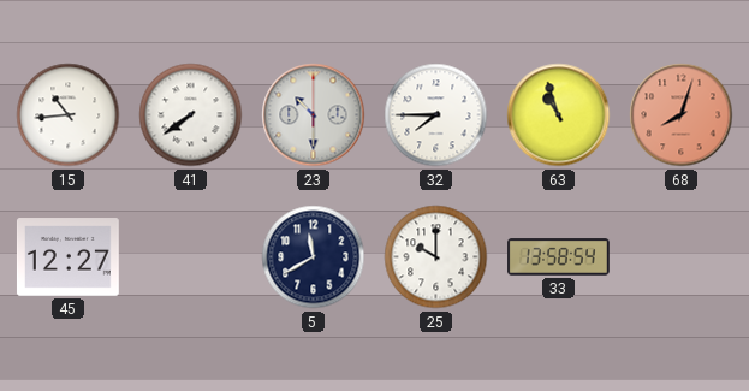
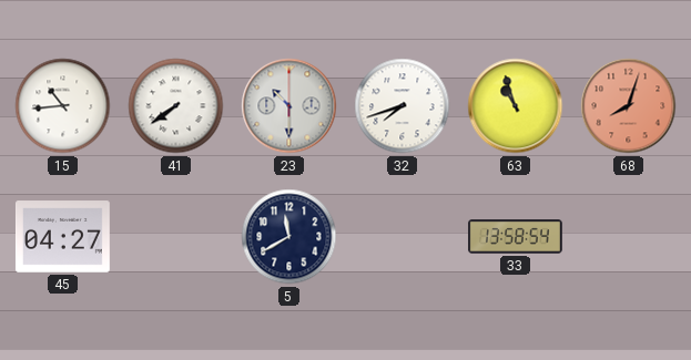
32: 7:45 -> 7:42
45: 12:27 -> 04:27
25: 10:00 -> none
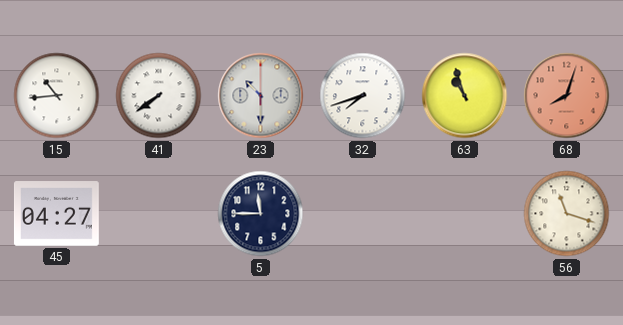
5: 11:40 -> 11:45
33: 13:58 -> none
56: none -> 11:18
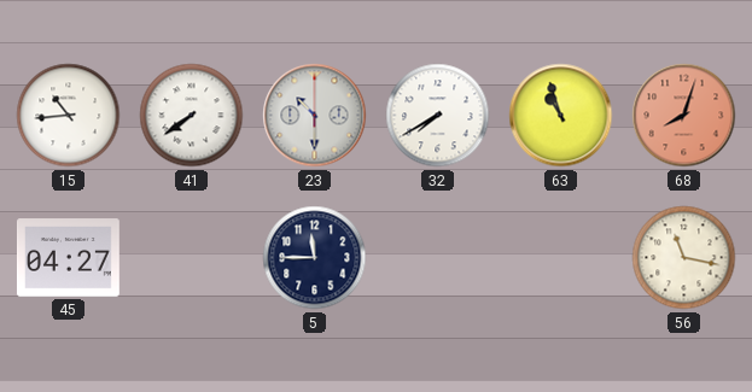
32: 7:42 -> 7:40
56: 11:18 -> 11:17
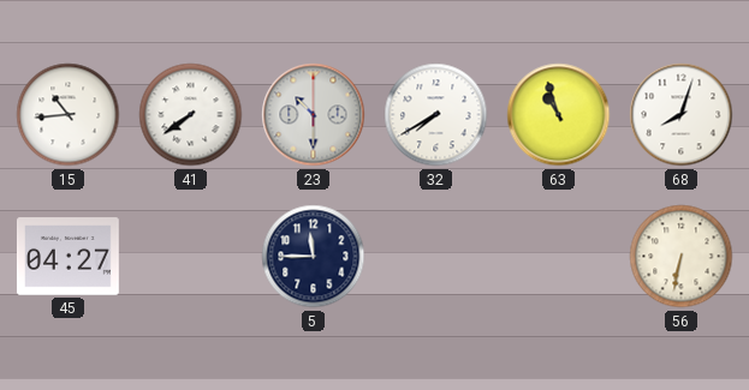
68 dial: salmon -> white
56: 11:17 -> 6:32
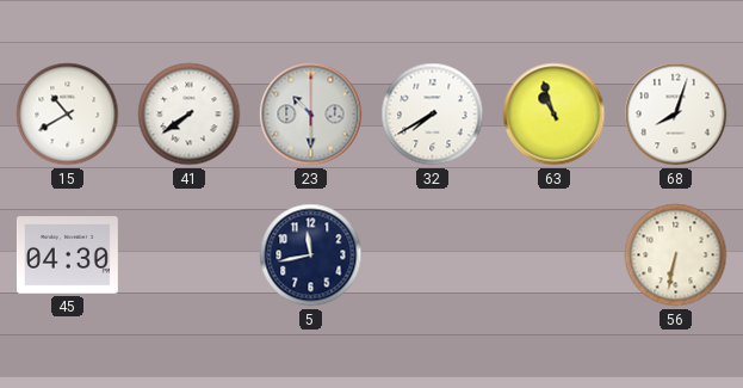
15: 10:44 -> 10:40
45: 04:27 -> 04:30
5: 11:45 -> 11:43
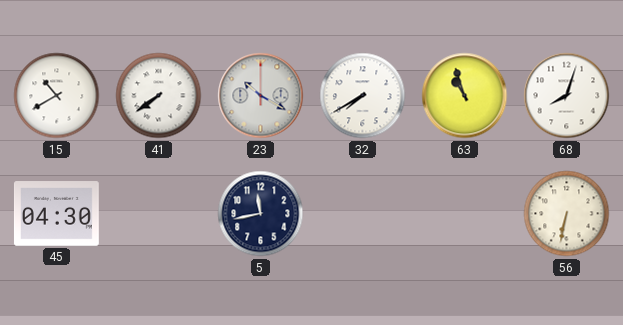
23: 10:30 -> 10:20
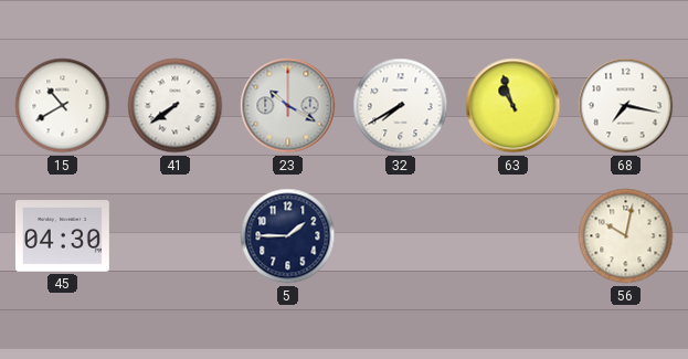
68: 8:03 -> 7:17
5: 11:43 -> 1:45
56: 6:32 -> 10:02
